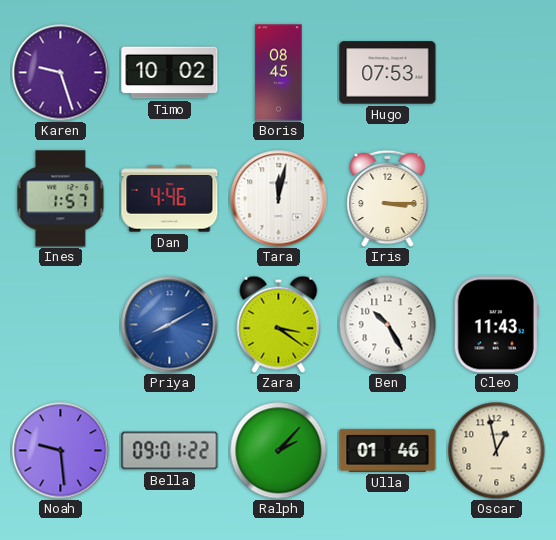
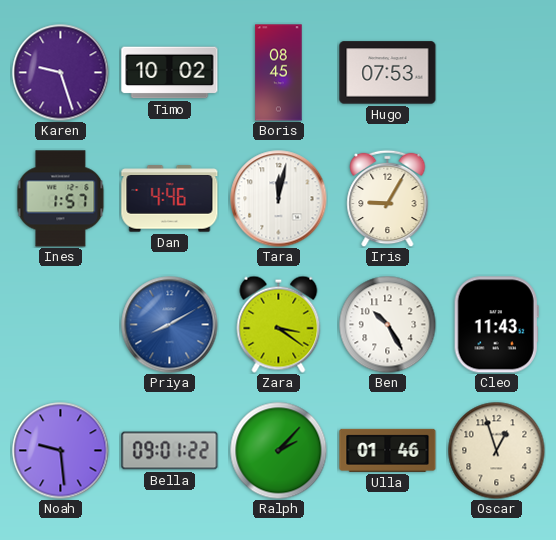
Iris: 3:15 -> 9:05
Oscar: 12:58 -> 12:57
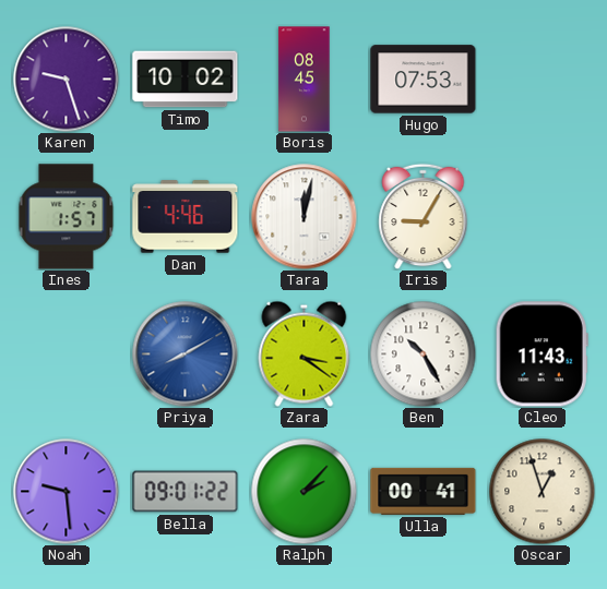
Ulla: 01:46 -> 00:41
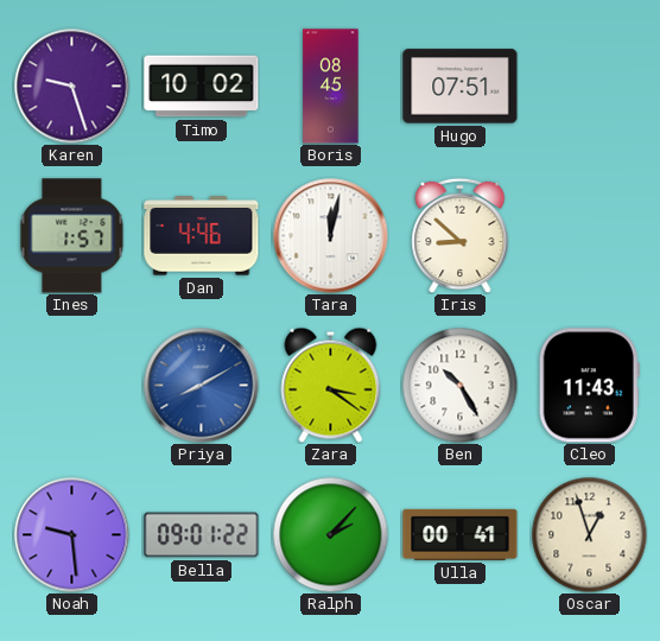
Hugo: 07:53 -> 07:51
Iris: 9:05 -> 8:52
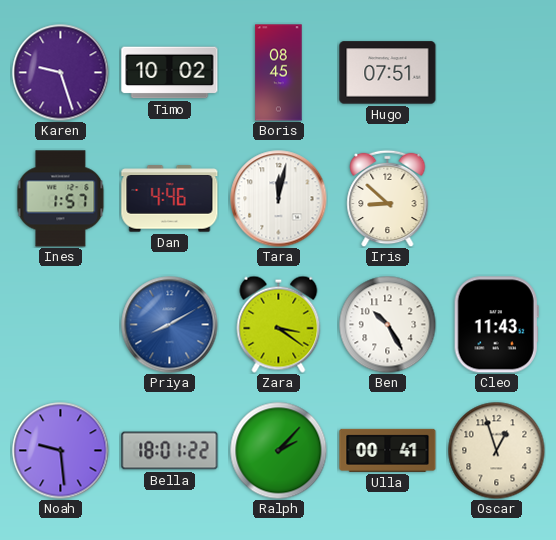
Bella: 09:01 -> 18:01
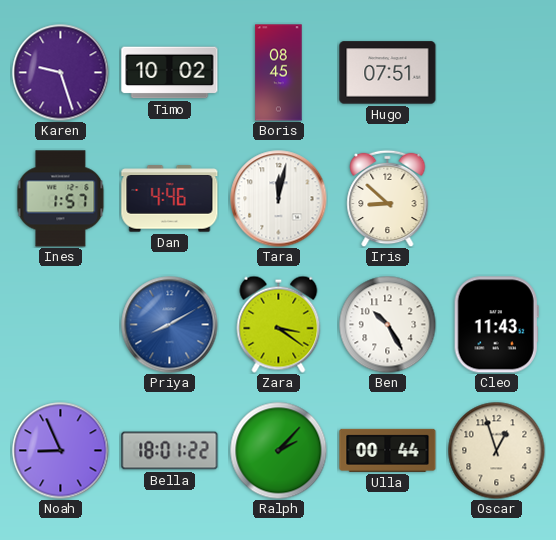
Noah: 9:29 -> 8:56
Ulla: 00:41 -> 00:44
